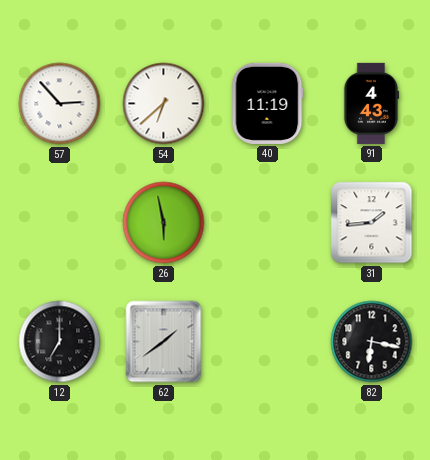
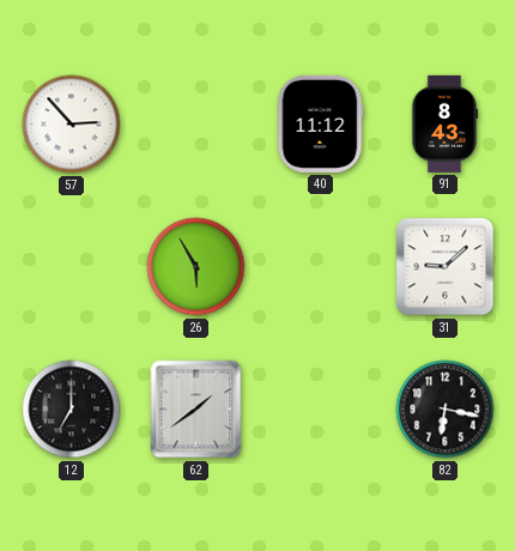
54: 6:38 -> none
40: 11:19 -> 11:12
91: 4:43 -> 8:43
26: 5:58 -> 5:55
31: 1:44 -> 9:08
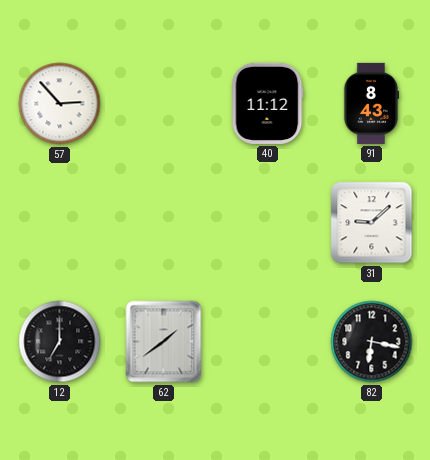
26: 5:55 -> none
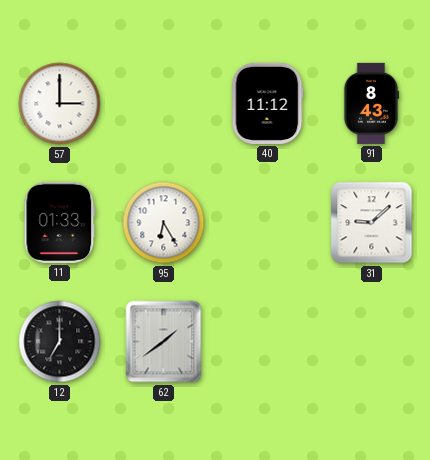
57: 2:53 -> 3:00
11: none -> 01:33
95: none -> 6:25
82: 6:17 -> none
